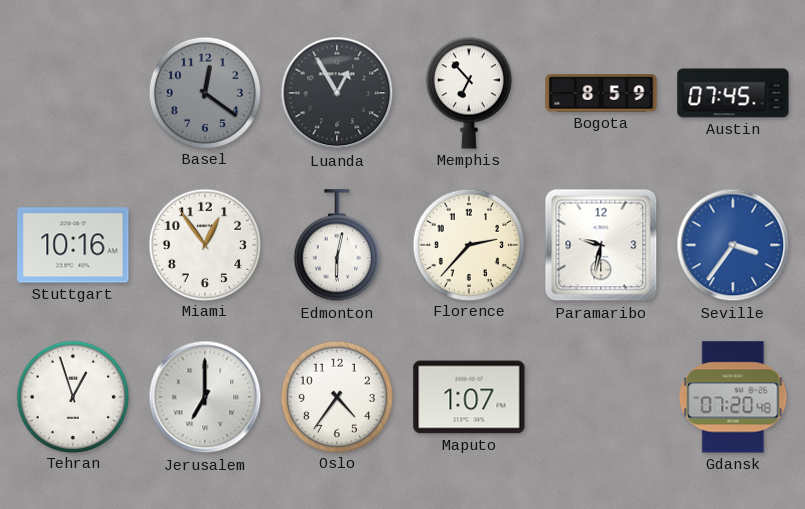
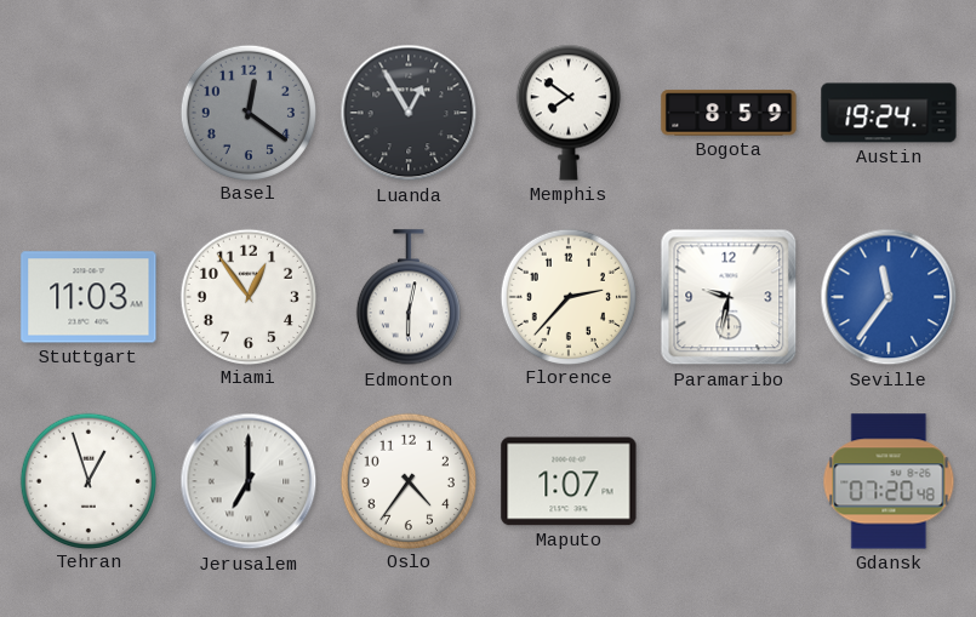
Memphis: 6:53 -> 7:51
Austin: 07:45 -> 19:24
Stuttgart: 10:16 -> 11:03
Seville: 3:36 -> 11:36
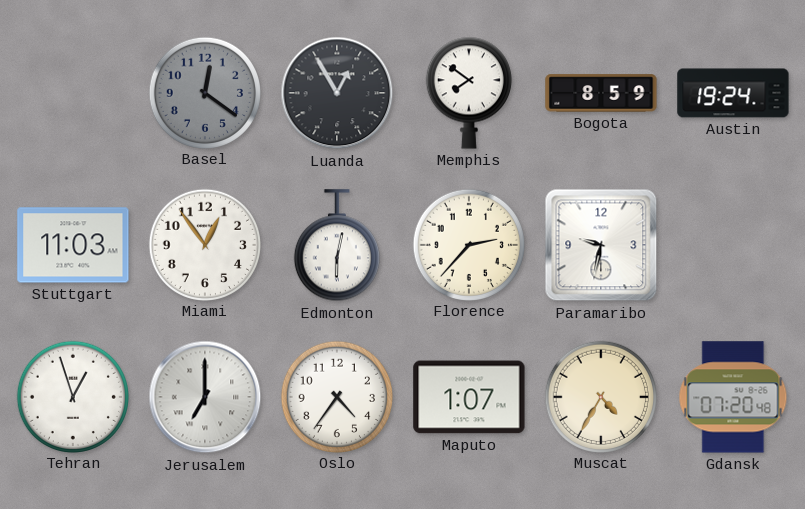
Seville: 11:36 -> none
Muscat: none -> 4:35
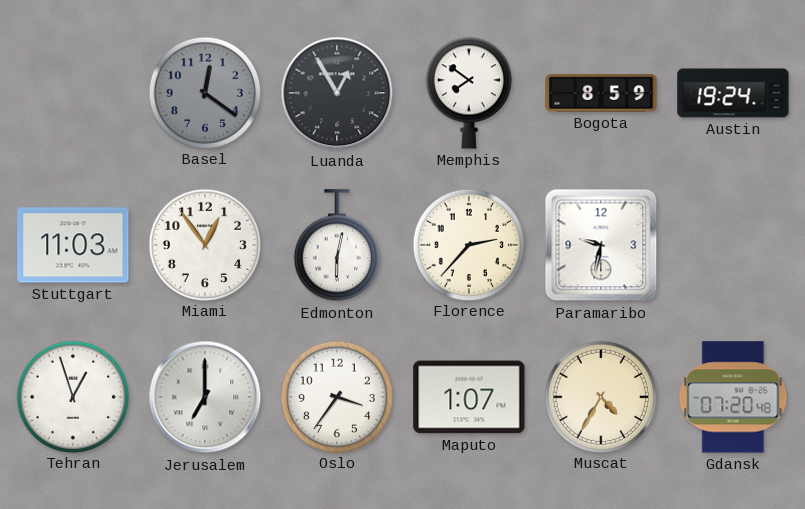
Oslo: 4:36 -> 3:36
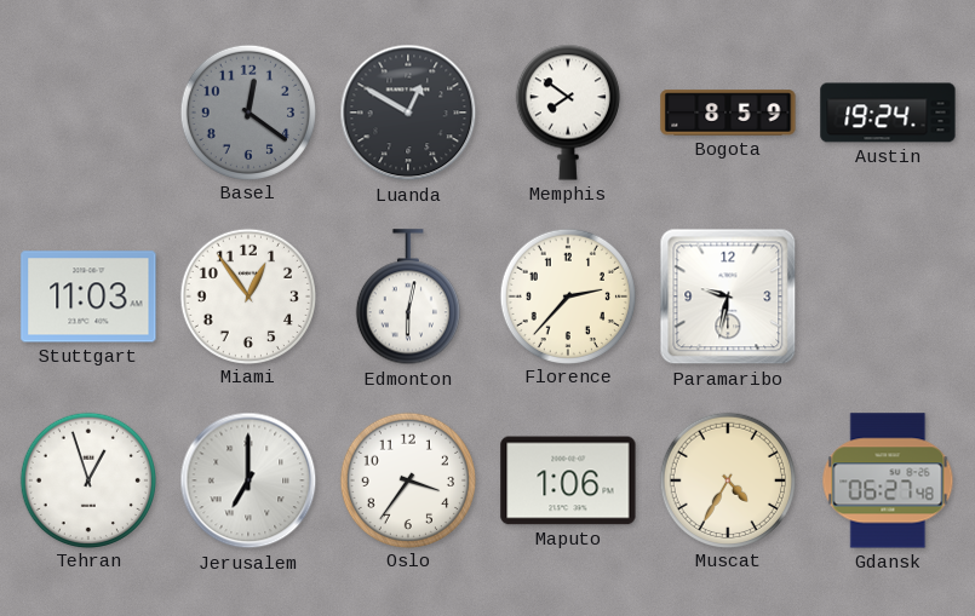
Luanda: 12:55 -> 12:50
Maputo: 1:07 -> 1:06
Gdansk: 07:20 -> 06:27
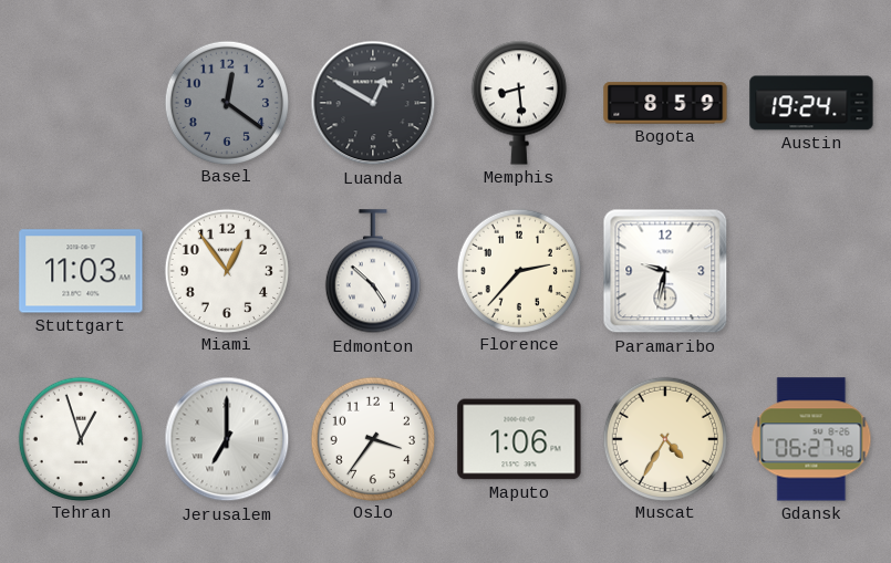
Memphis: 7:51 -> 8:29
Edmonton: 6:02 -> 4:52
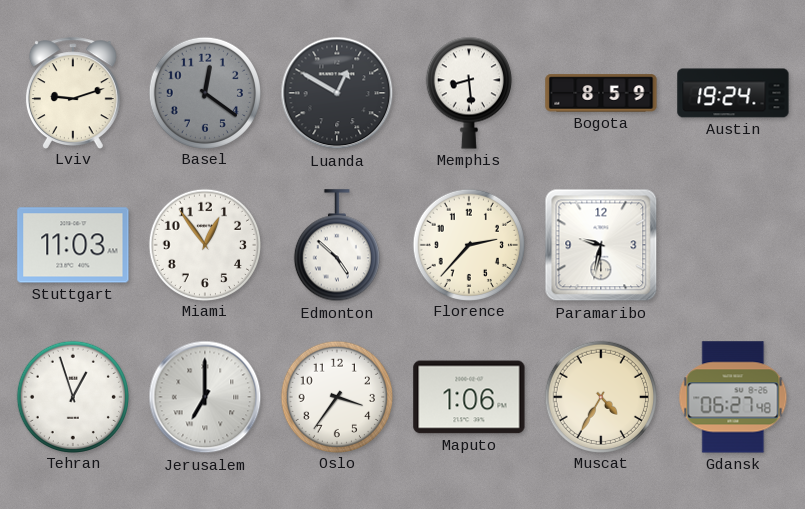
Lviv: none -> 9:12
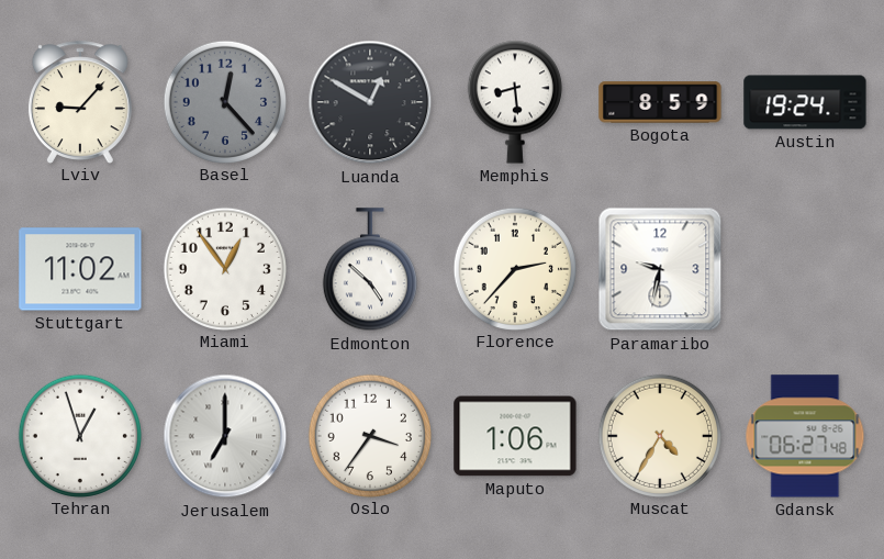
Lviv: 9:12 -> 9:07
Basel: 12:21 -> 12:23
Stuttgart: 11:03 -> 11:02
